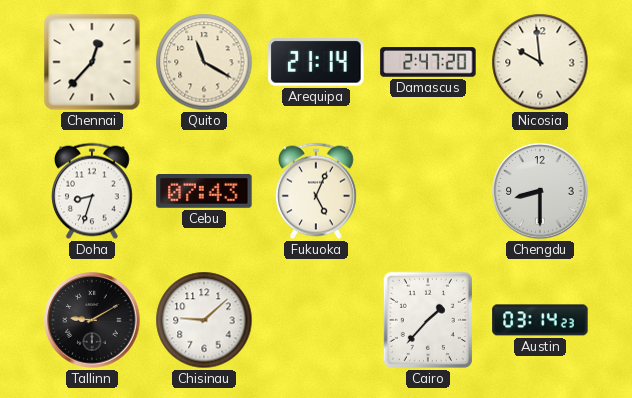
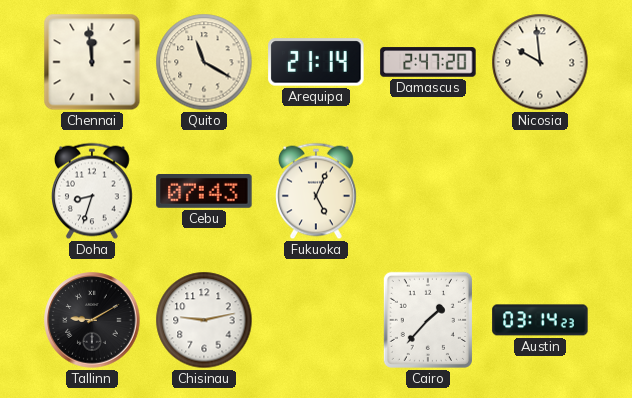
Chennai: 12:37 -> 11:59
Chengdu: 8:30 -> none
Chisinau: 9:08 -> 9:13
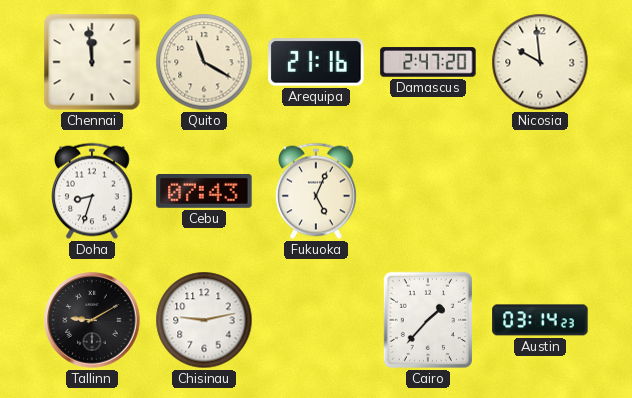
Arequipa: 21:14 -> 21:16
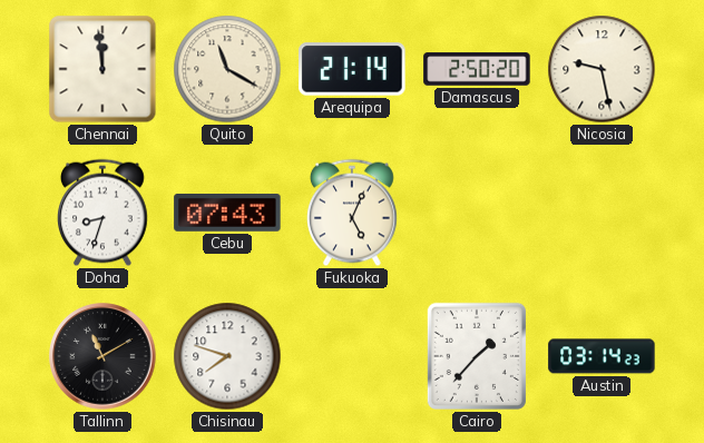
Arequipa: 21:16 -> 21:14
Damascus: 2:47 -> 2:50
Nicosia: 9:59 -> 9:28
Tallinn: 9:10 -> 11:10
Chisinau: 9:13 -> 7:48
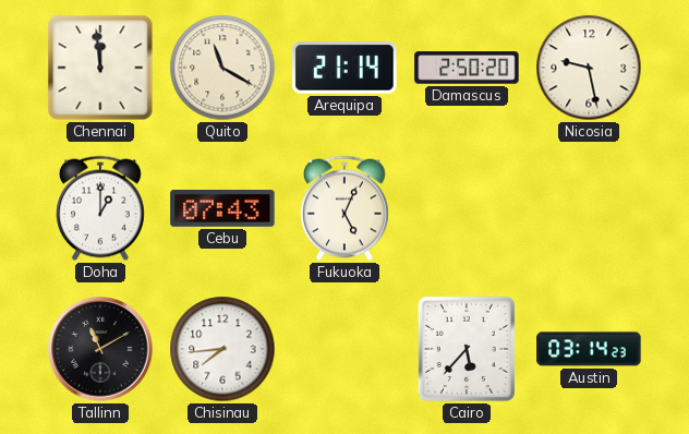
Doha: 8:33 -> 1:00
Chisinau: 7:48 -> 7:44
Cairo: 1:37 -> 5:37
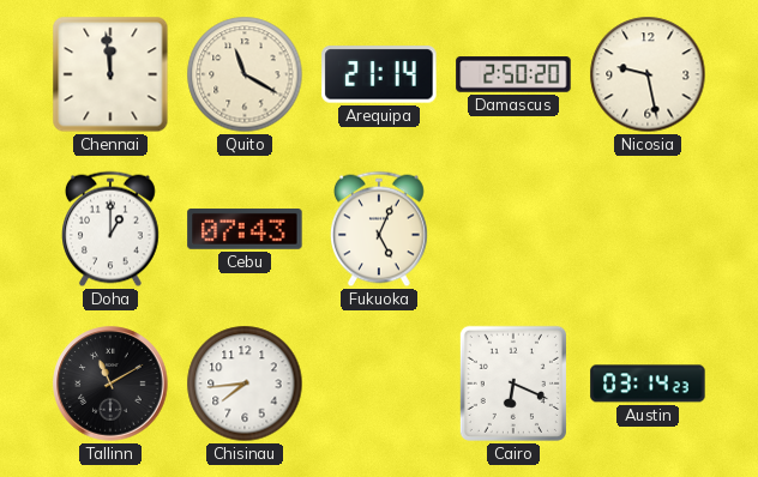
Cairo: 5:37 -> 6:19
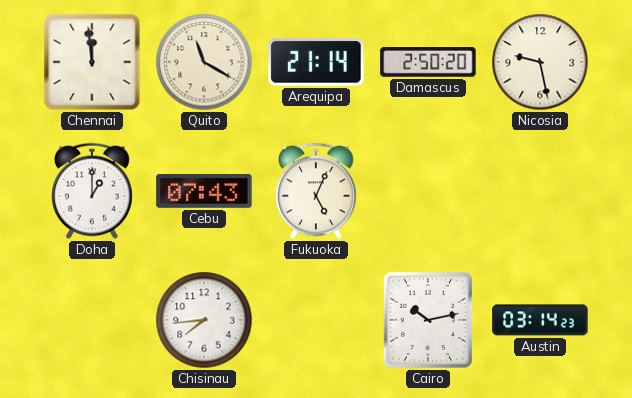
Tallinn: 11:10 -> none
Cairo: 6:19 -> 10:13
